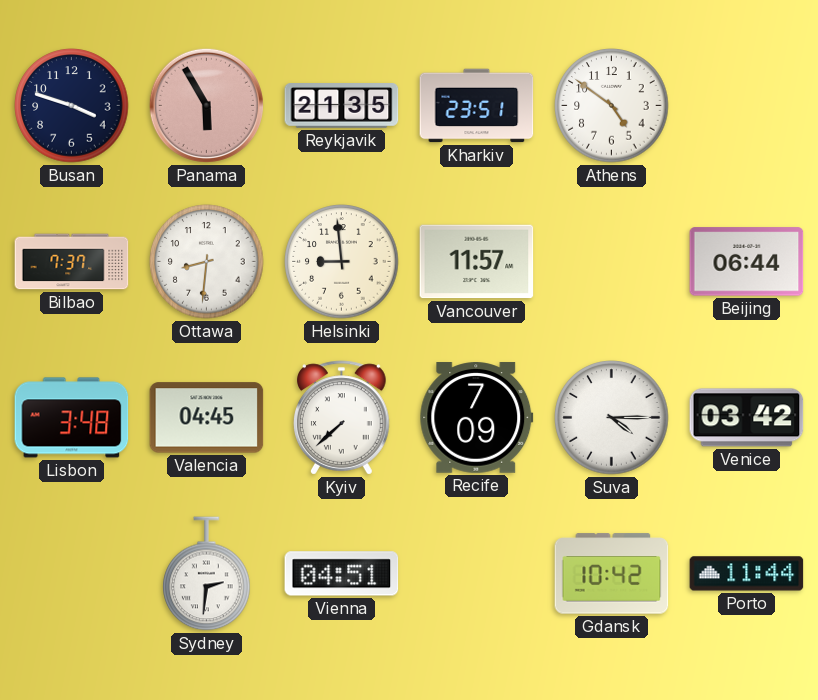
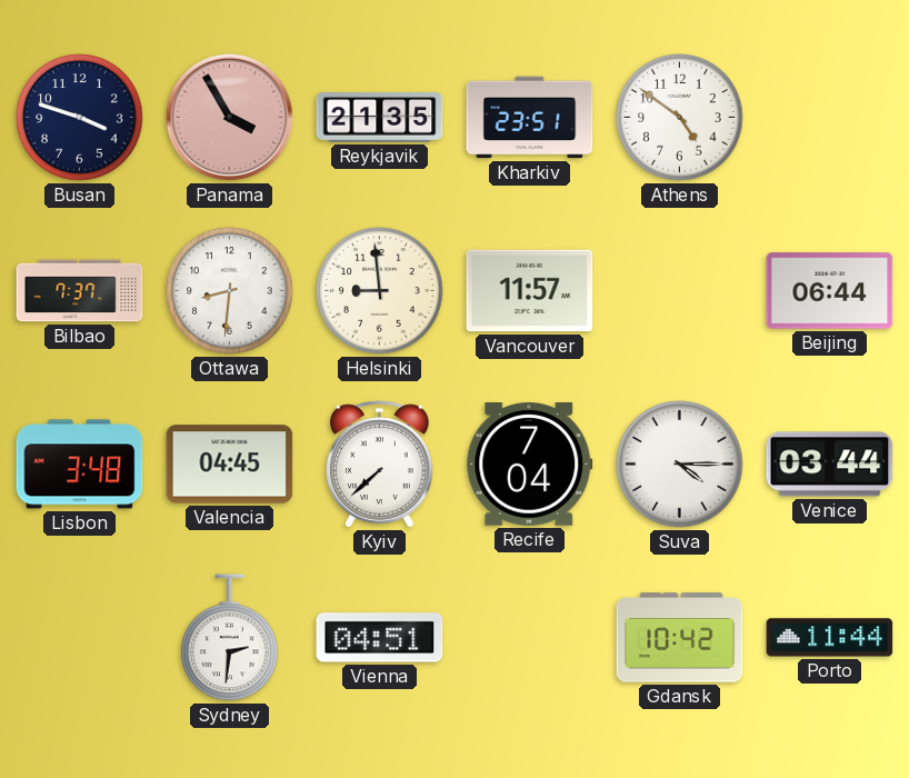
Panama: 5:55 -> 3:55
Recife: 7:09 -> 7:04
Venice: 03:42 -> 03:44
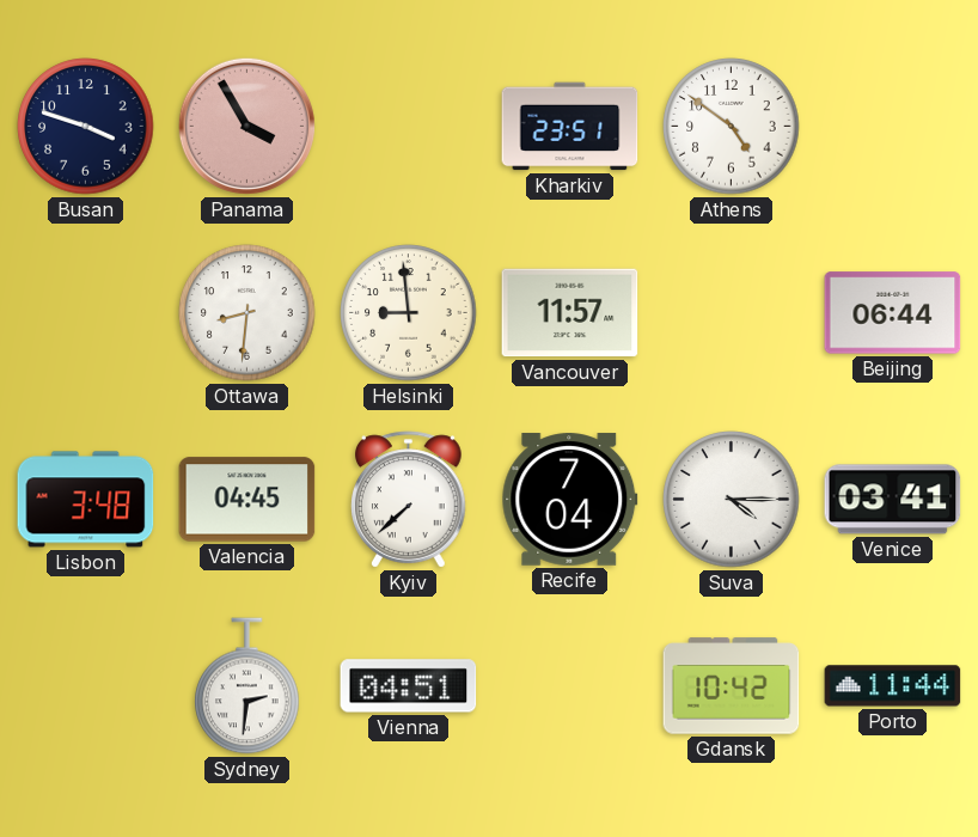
Reykjavik: 21:35 -> none
Bilbao: 7:37 -> none
Venice: 03:44 -> 03:41
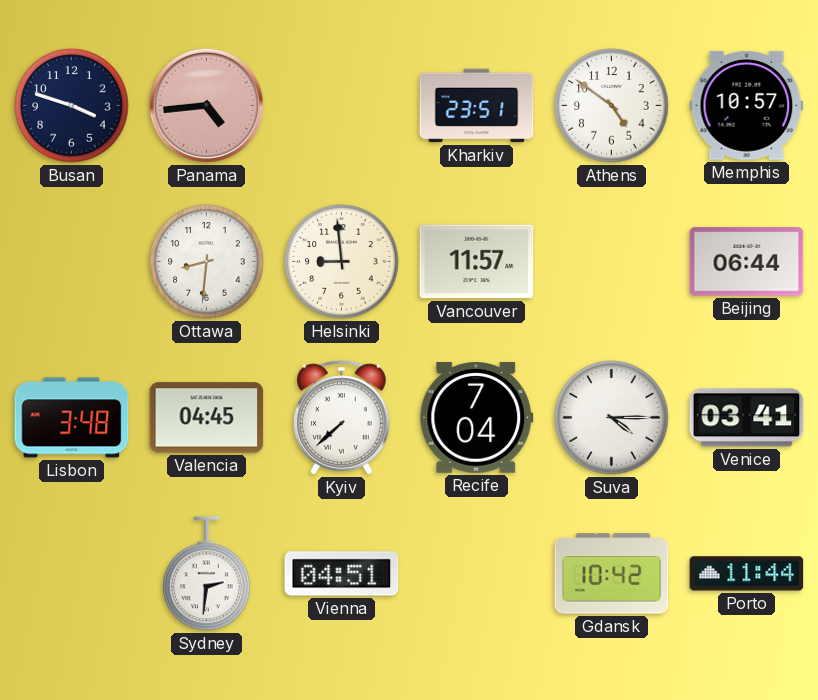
Panama: 3:55 -> 4:44
Memphis: none -> 10:57
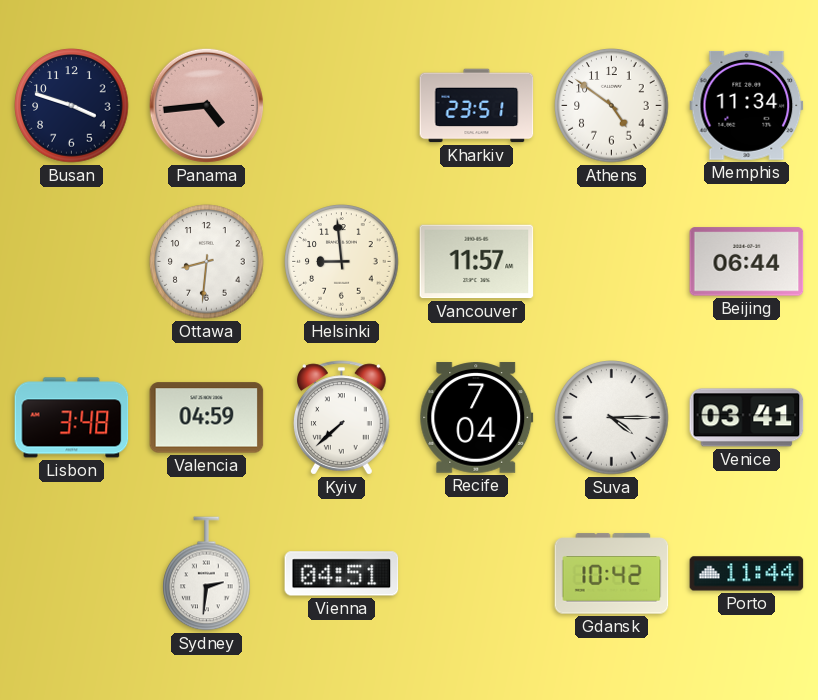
Memphis: 10:57 -> 11:34
Valencia: 04:45 -> 04:59
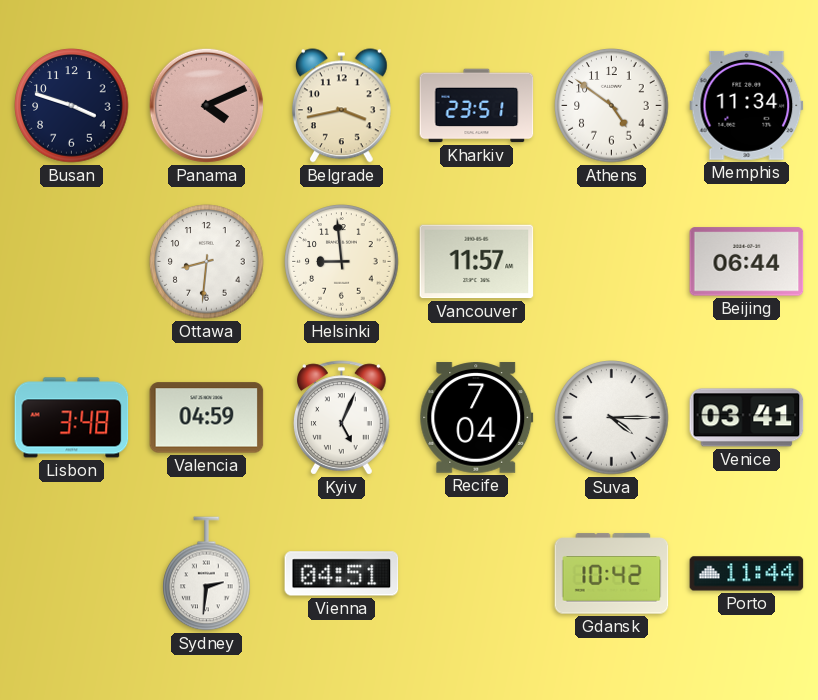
Panama: 4:44 -> 4:11
Belgrade: none -> 3:43
Kyiv: 7:38 -> 5:04
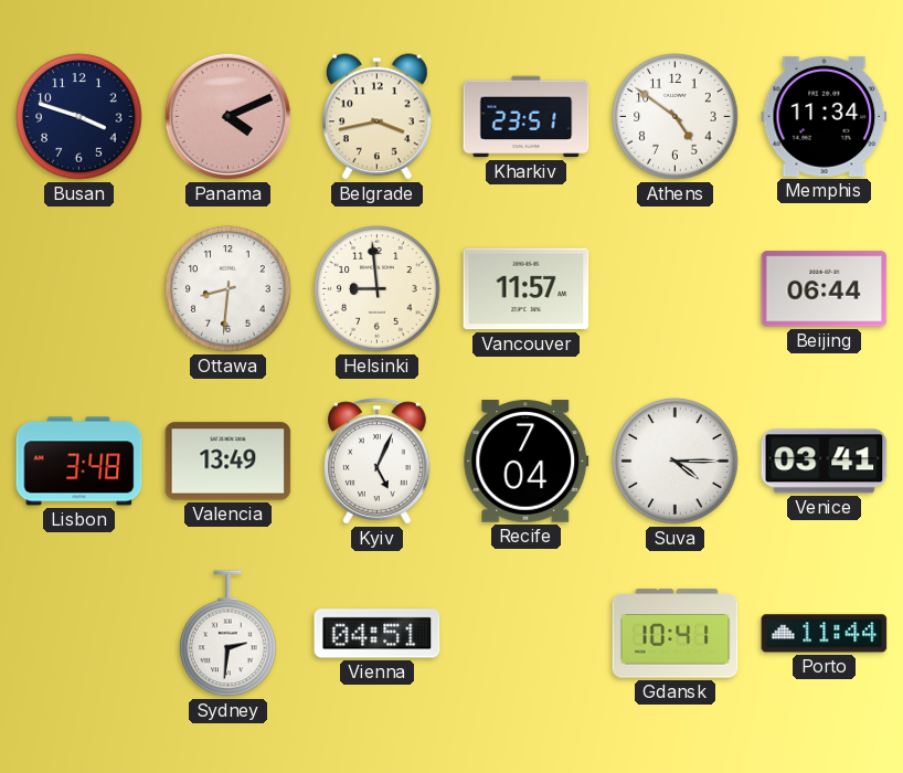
Valencia: 04:59 -> 13:49
Gdansk: 10:42 -> 10:41
